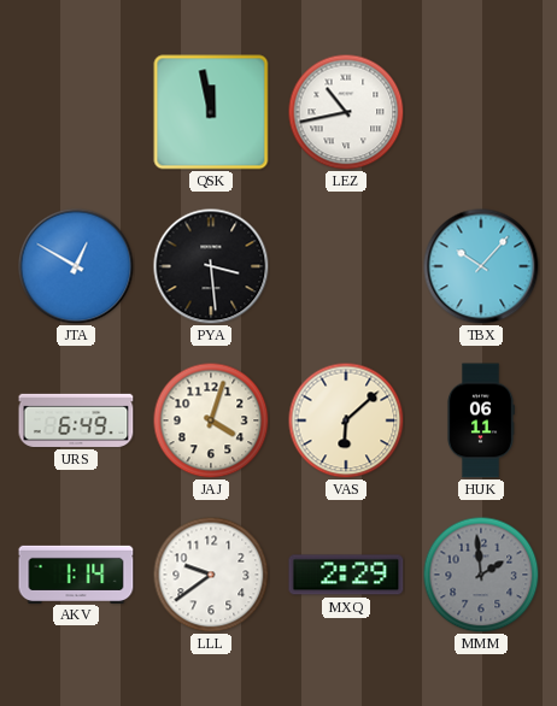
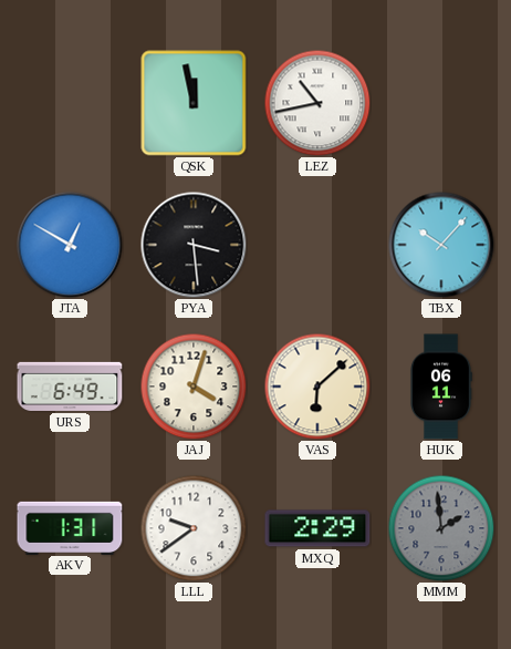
AKV: 1:14 -> 1:31
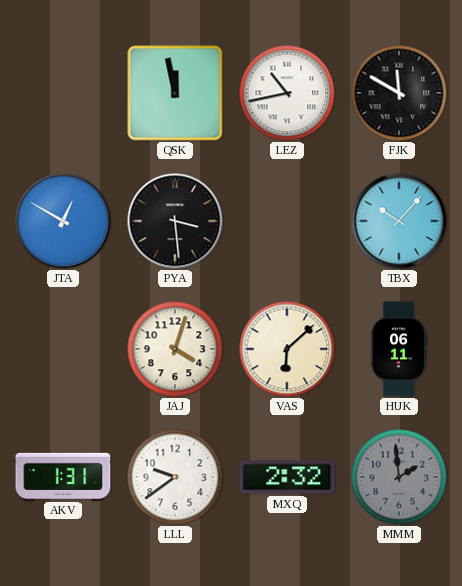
FJK: none -> 11:50
URS: 6:49 -> none
MXQ: 2:29 -> 2:32
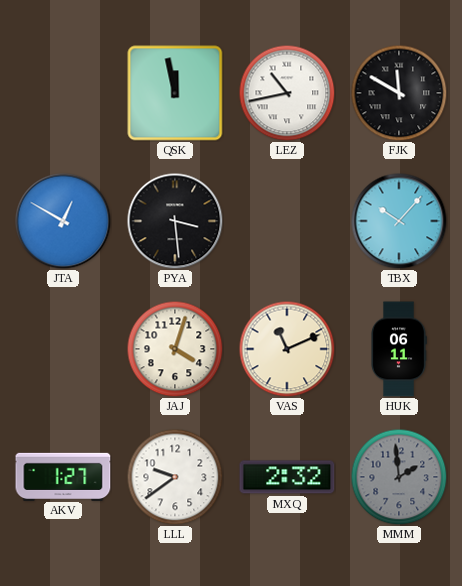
VAS: 6:08 -> 11:11
AKV: 1:31 -> 1:27
